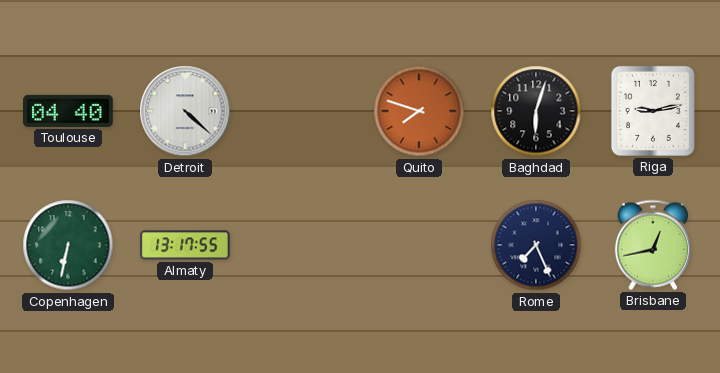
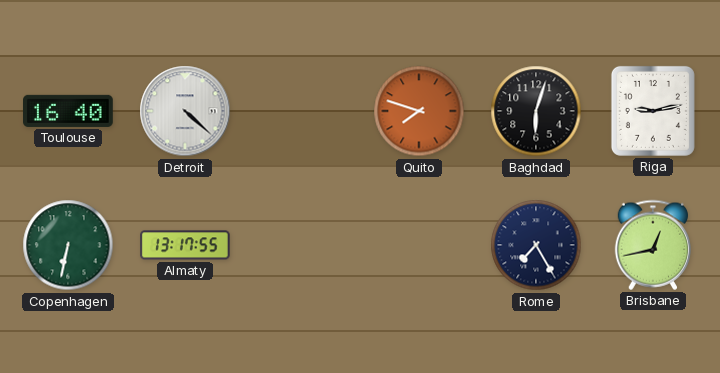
Toulouse: 04:40 -> 16:40
Rome: 7:26 -> 7:25
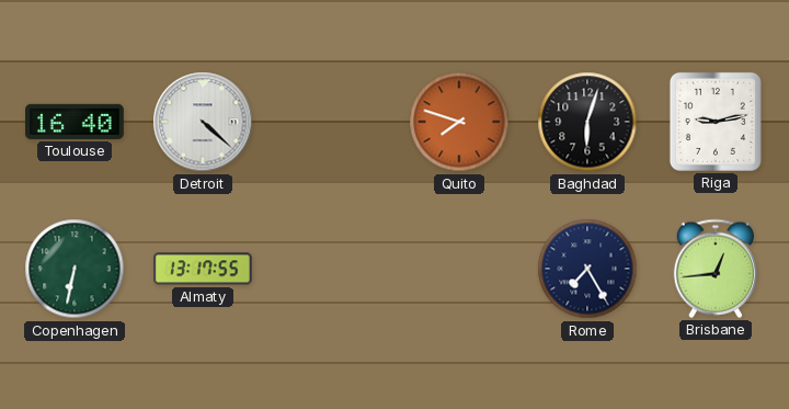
Brisbane: 12:43 -> 12:44
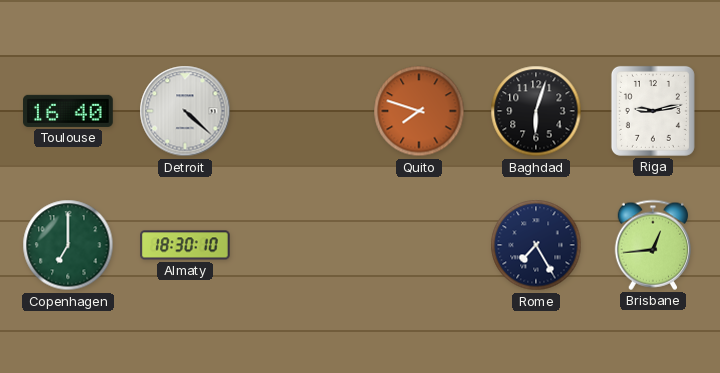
Copenhagen: 6:32 -> 7:00
Almaty: 13:17 -> 18:30
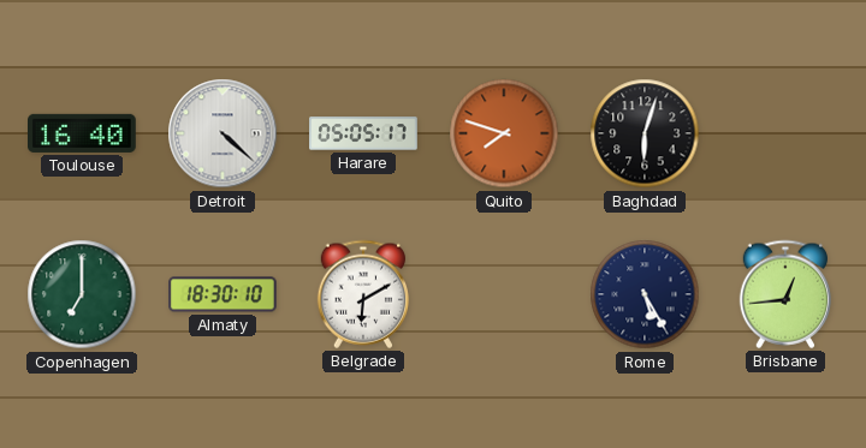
Harare: none -> 05:05
Riga: 9:13 -> none
Belgrade: none -> 6:10
Rome: 7:25 -> 5:25
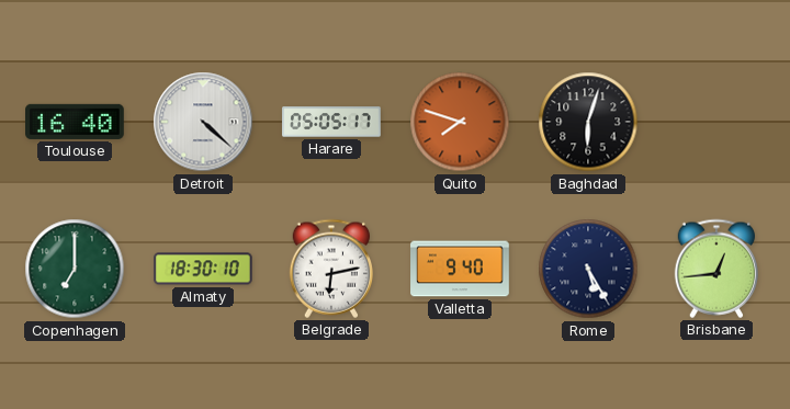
Belgrade: 6:10 -> 6:13
Valletta: none -> 9:40
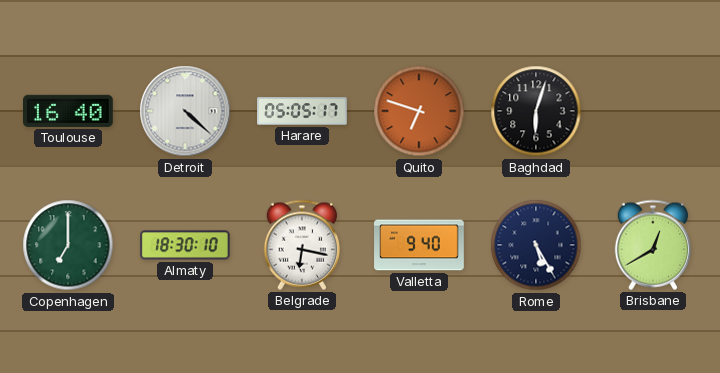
Quito: 7:48 -> 6:48
Belgrade: 6:13 -> 6:17
Brisbane: 12:44 -> 12:40
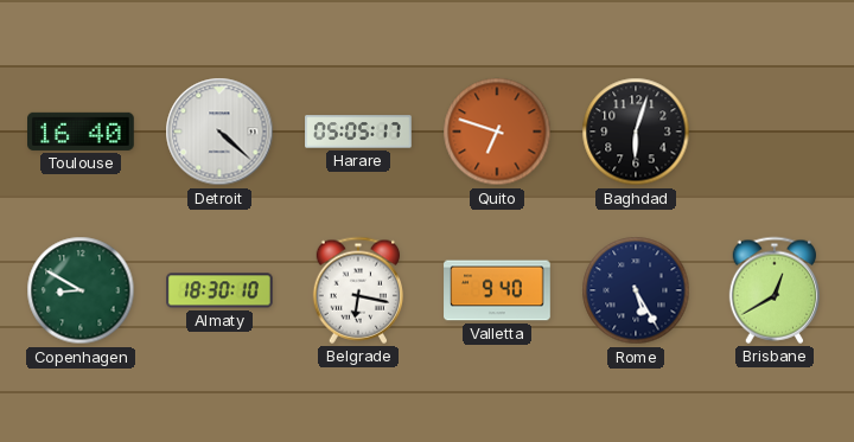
Copenhagen: 7:00 -> 8:50
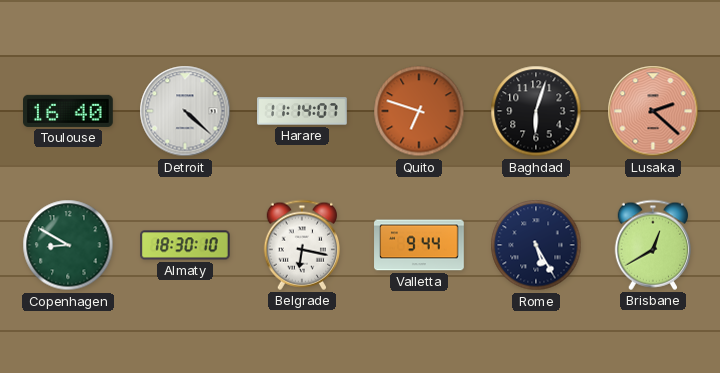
Harare: 05:05 -> 11:14
Lusaka: none -> 2:22
Valletta: 9:40 -> 9:44
